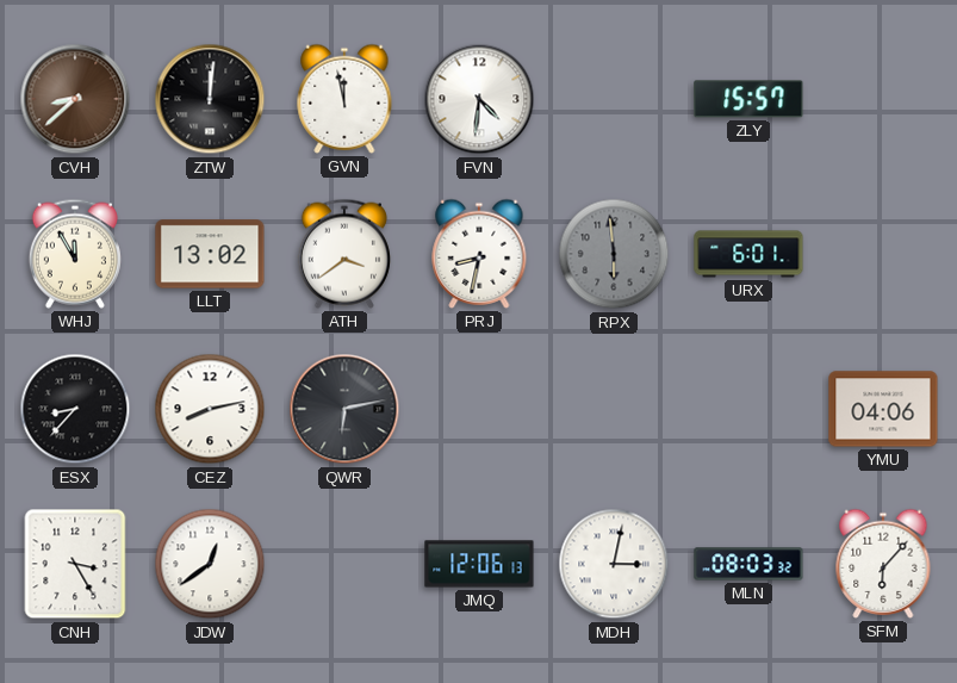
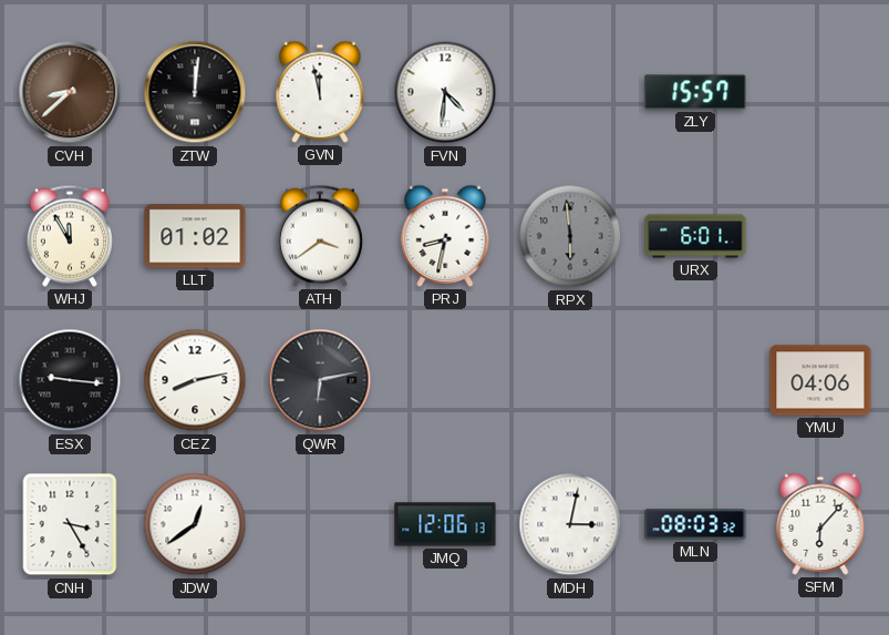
LLT: 13:02 -> 01:02
ESX: 8:37 -> 9:16
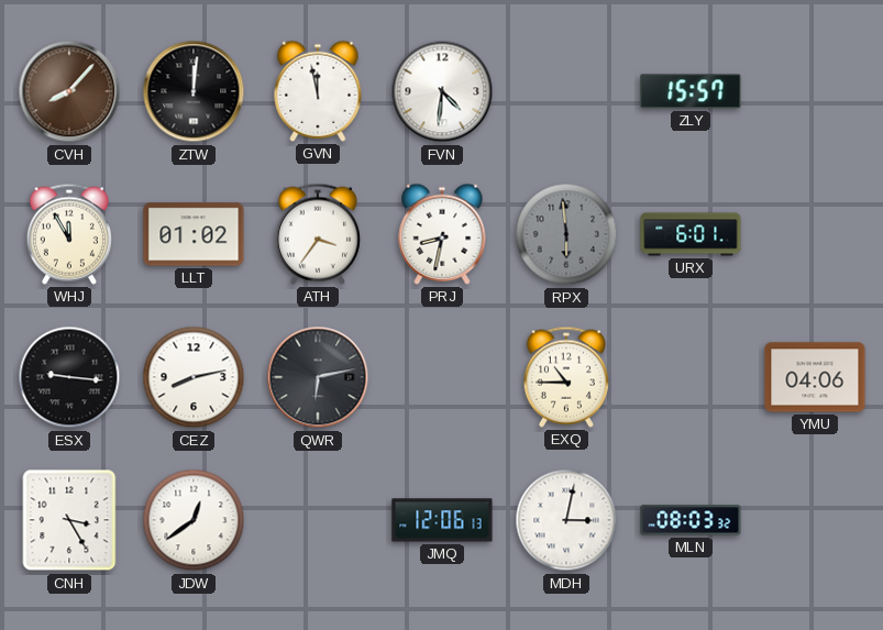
CVH: 8:38 -> 8:07
ATH: 3:39 -> 3:36
EXQ: none -> 10:45
SFM: 6:07 -> none
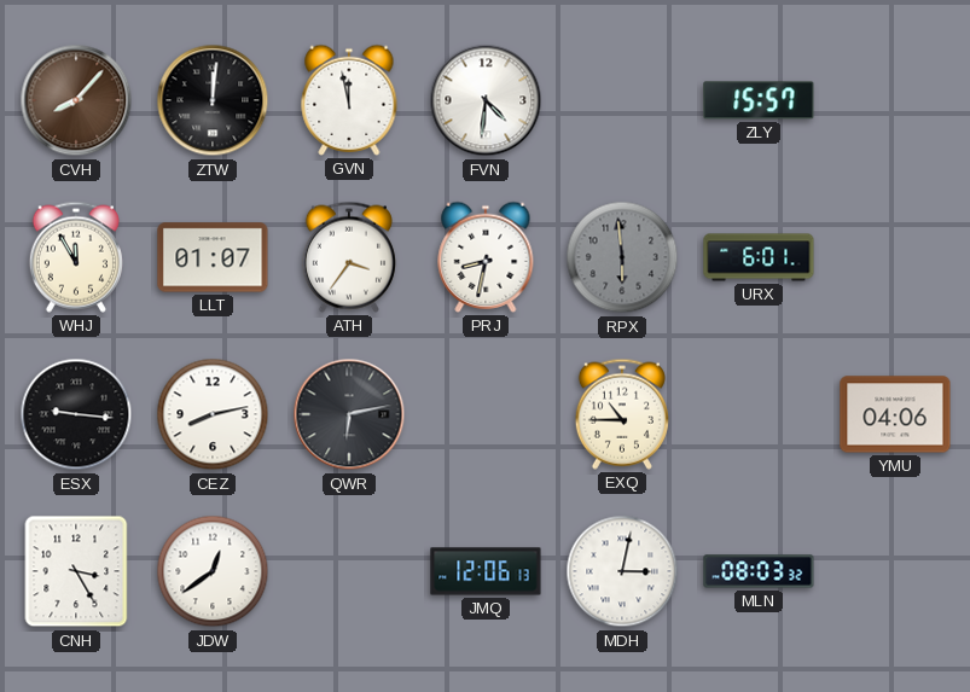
LLT: 01:02 -> 01:07
